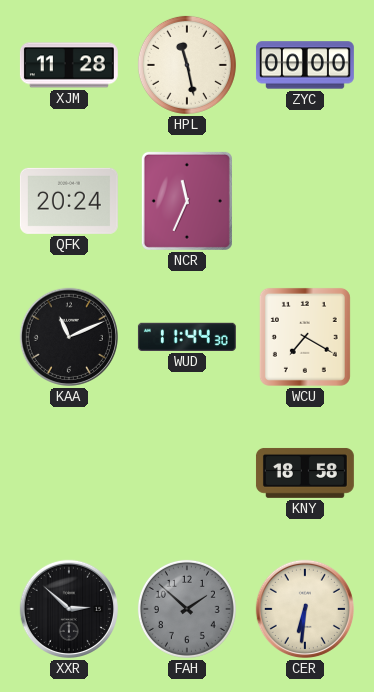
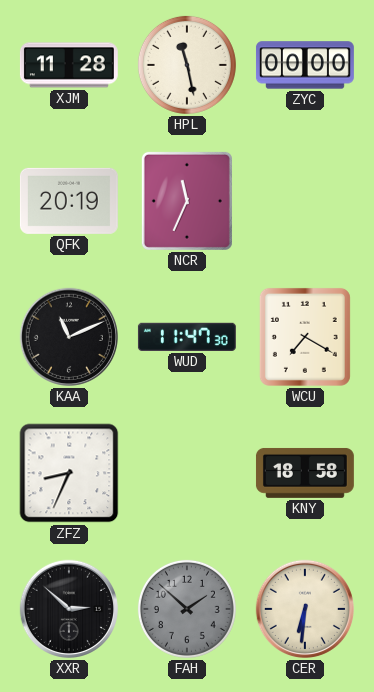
QFK: 20:24 -> 20:19
WUD: 11:44 -> 11:47
ZFZ: none -> 8:34
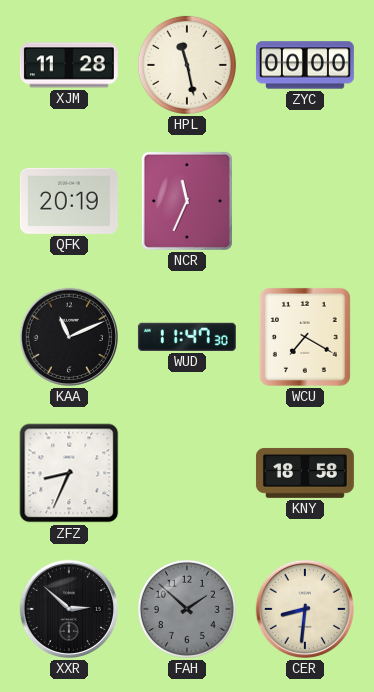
CER: 6:31 -> 8:31
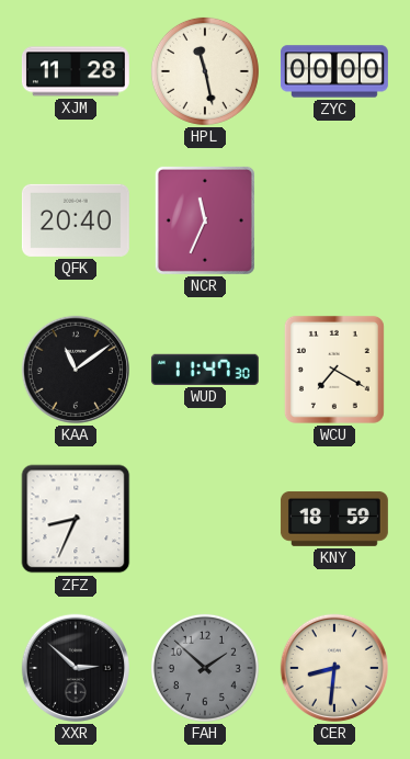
QFK: 20:19 -> 20:40
KAA: 11:11 -> 11:09
KNY: 18:58 -> 18:59
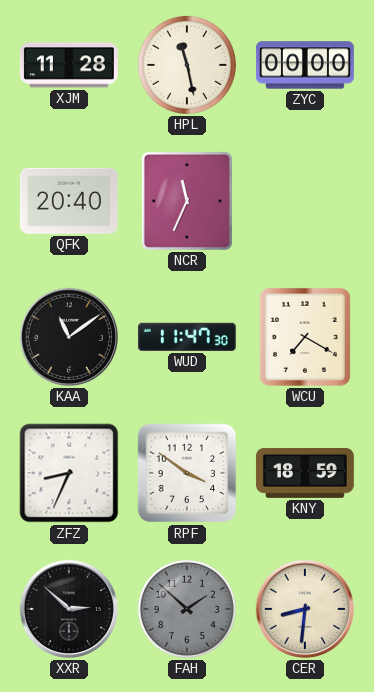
RPF: none -> 3:51
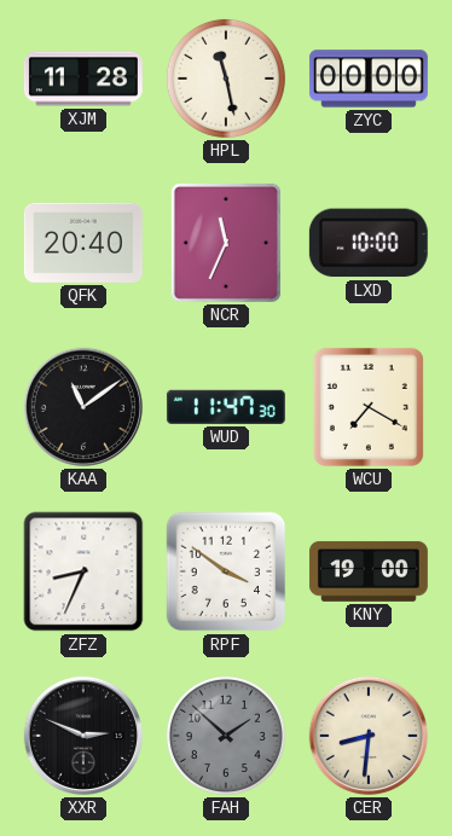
LXD: none -> 10:00
KNY: 18:59 -> 19:00
XXR: 2:52 -> 2:49
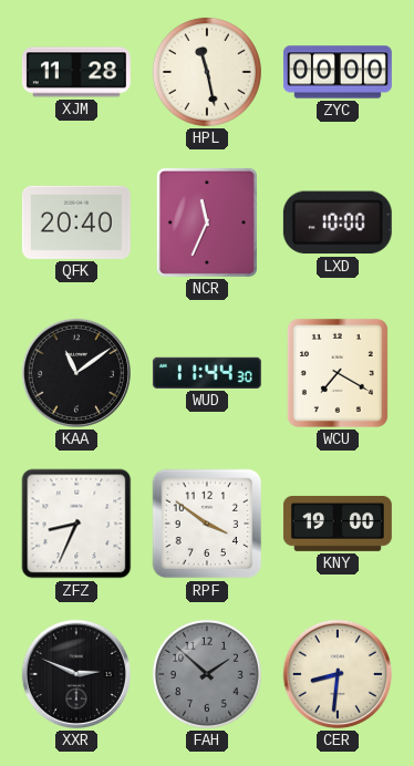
WUD: 11:47 -> 11:44
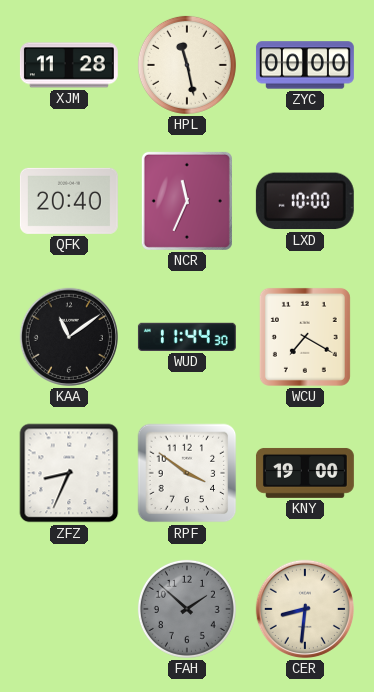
XXR: 2:49 -> none
